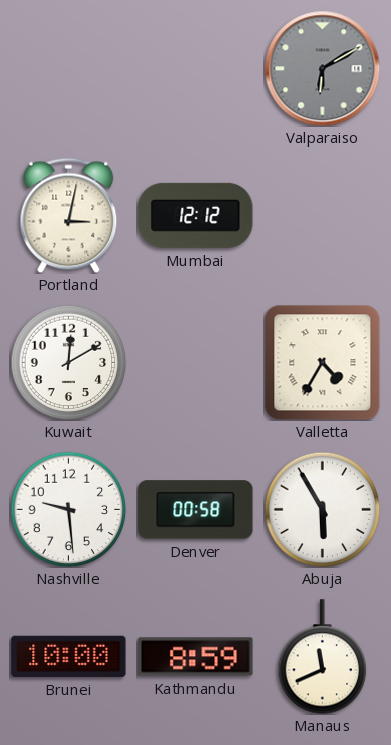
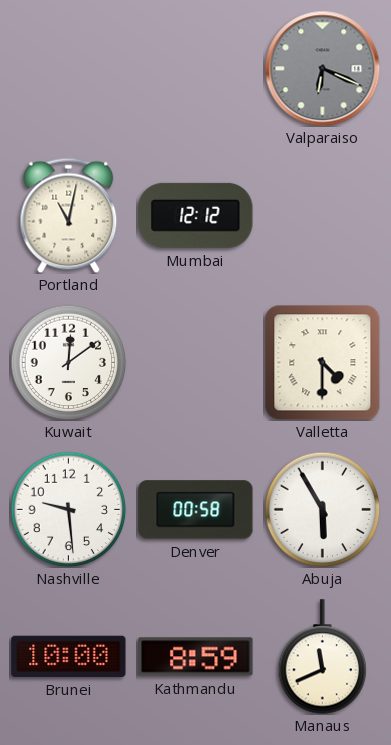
Valparaiso: 6:10 -> 6:19
Portland: 3:02 -> 11:02
Kuwait: 12:10 -> 12:09
Valletta: 4:35 -> 4:30
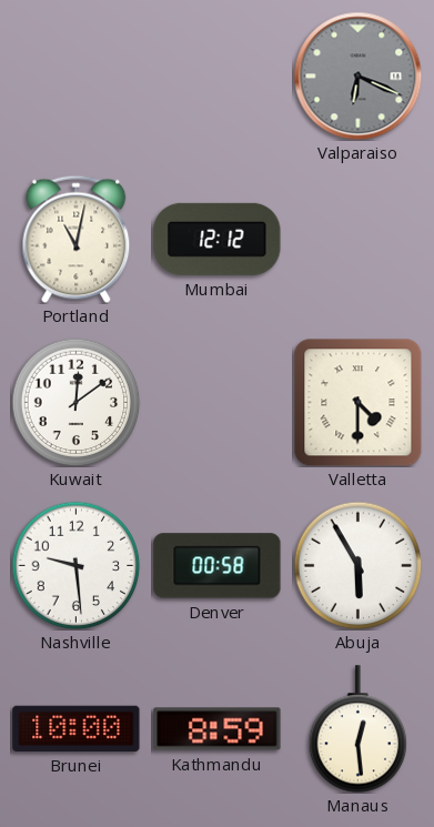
Manaus: 11:41 -> 12:29
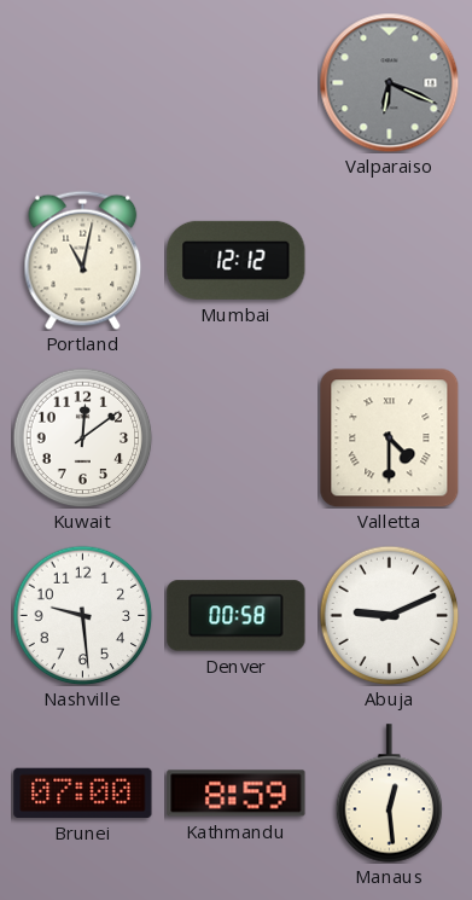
Abuja: 5:55 -> 9:11
Brunei: 10:00 -> 07:00
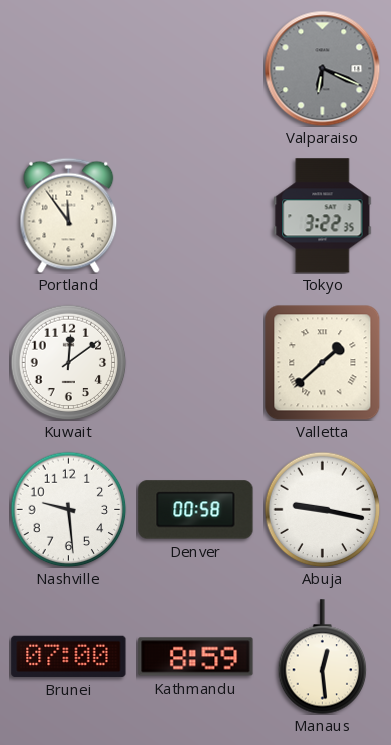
Portland: 11:02 -> 11:54
Mumbai: 12:12 -> none
Tokyo: none -> 3:22
Valletta: 4:30 -> 1:38
Abuja: 9:11 -> 9:17
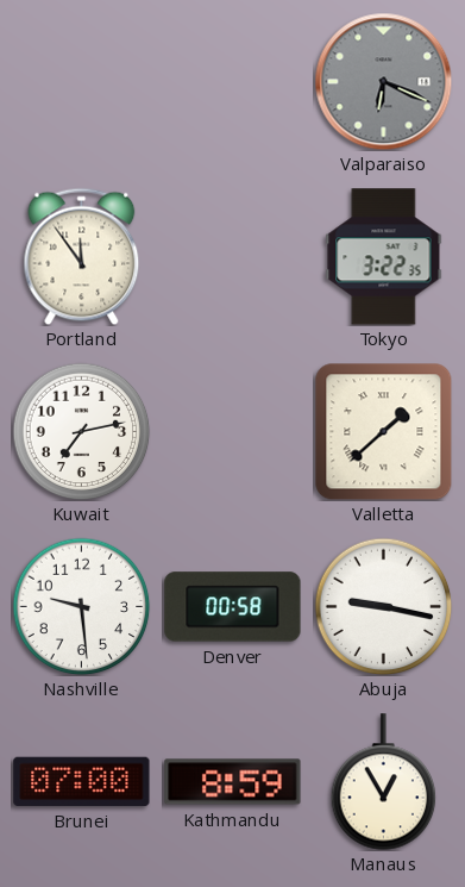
Kuwait: 12:09 -> 7:13
Manaus: 12:29 -> 12:55
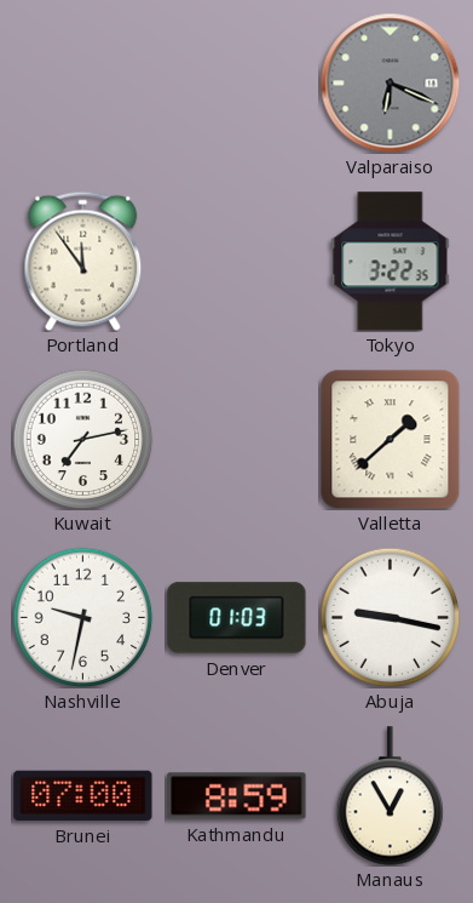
Nashville: 9:29 -> 9:32
Denver: 00:58 -> 01:03
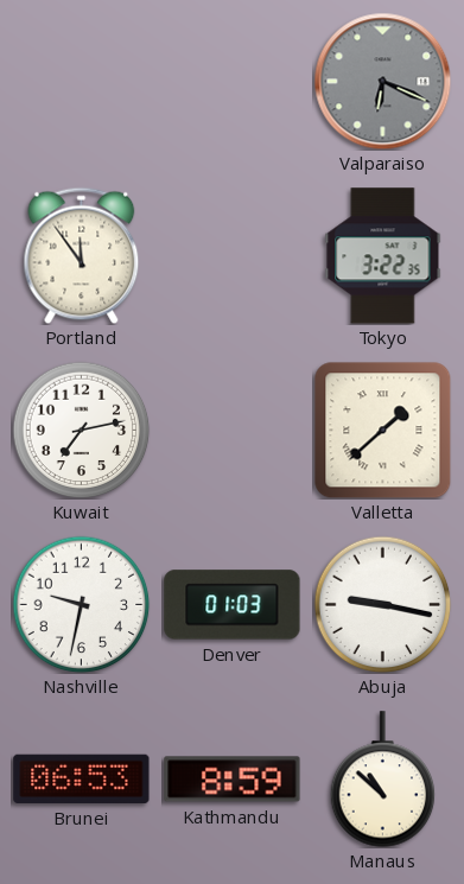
Brunei: 07:00 -> 06:53
Manaus: 12:55 -> 10:52
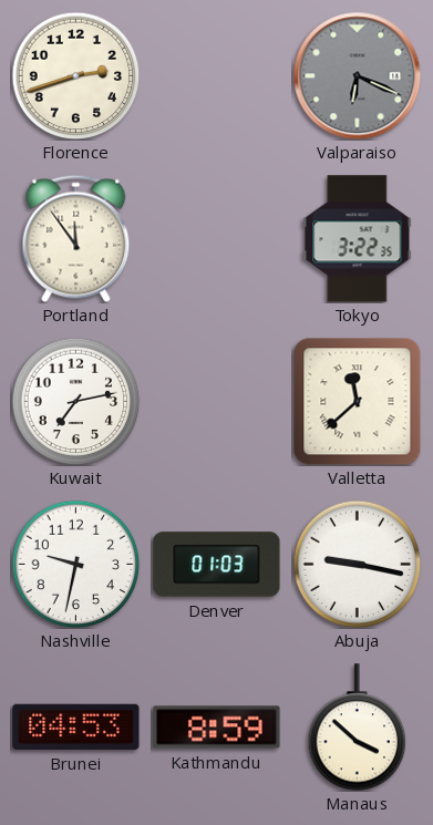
Florence: none -> 2:42
Valletta: 1:38 -> 11:38
Brunei: 06:53 -> 04:53
Manaus: 10:52 -> 3:52
